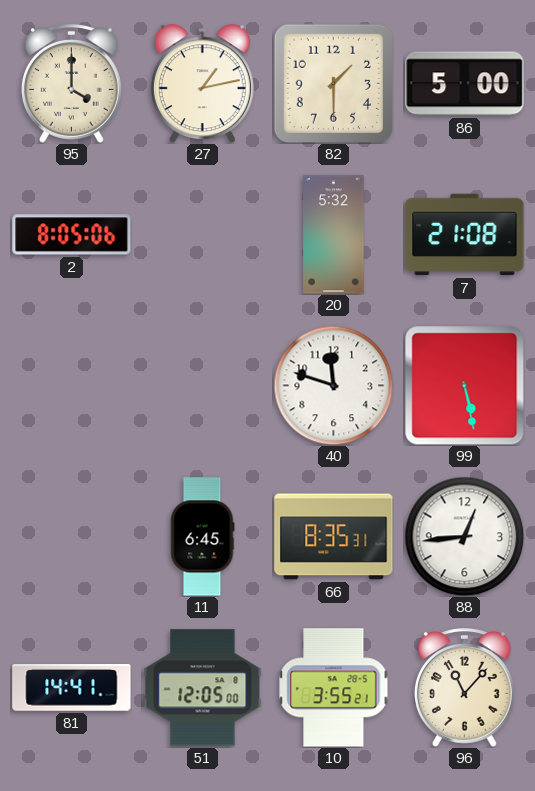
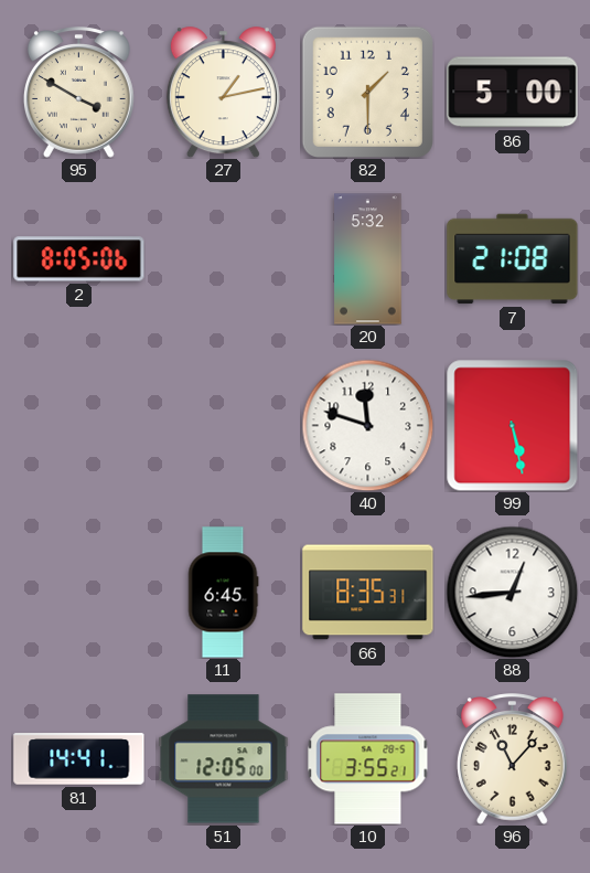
95: 4:00 -> 3:50
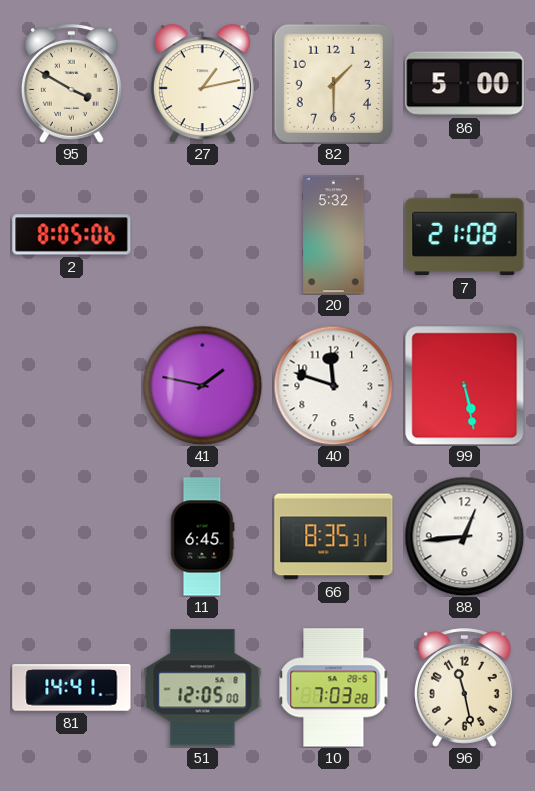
41: none -> 1:47
10: 3:55 -> 7:03
96: 11:07 -> 11:28
